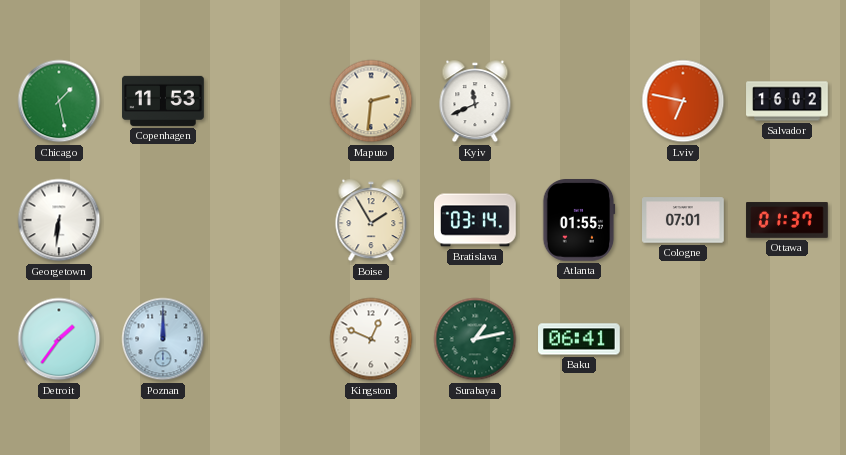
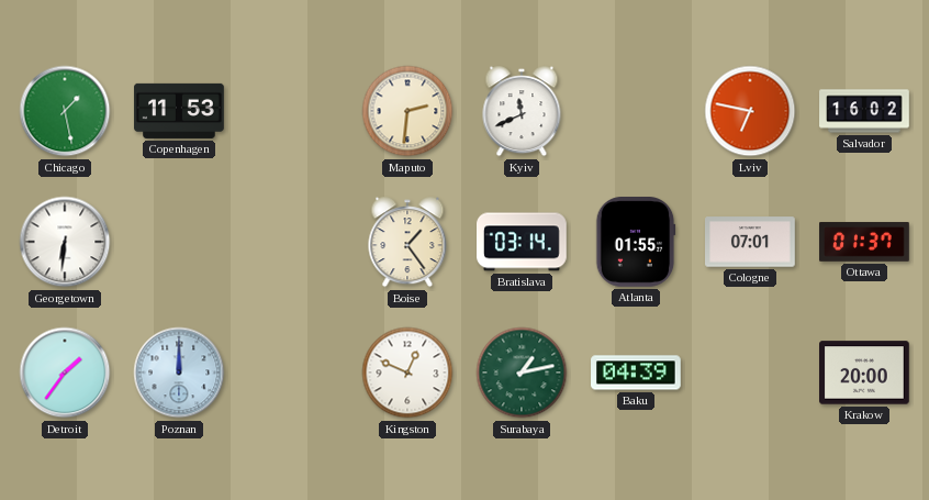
Boise: 1:55 -> 1:24
Baku: 06:41 -> 04:39
Krakow: none -> 20:00
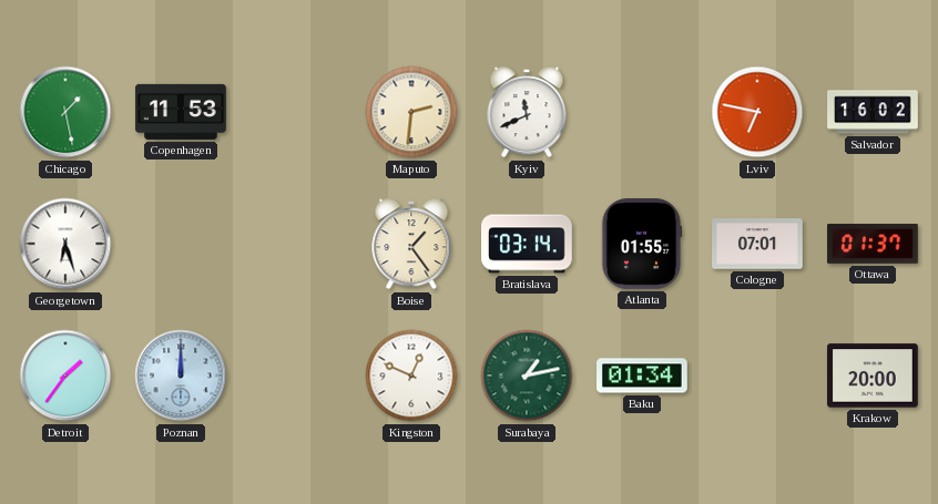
Georgetown: 6:31 -> 6:27
Baku: 04:39 -> 01:34
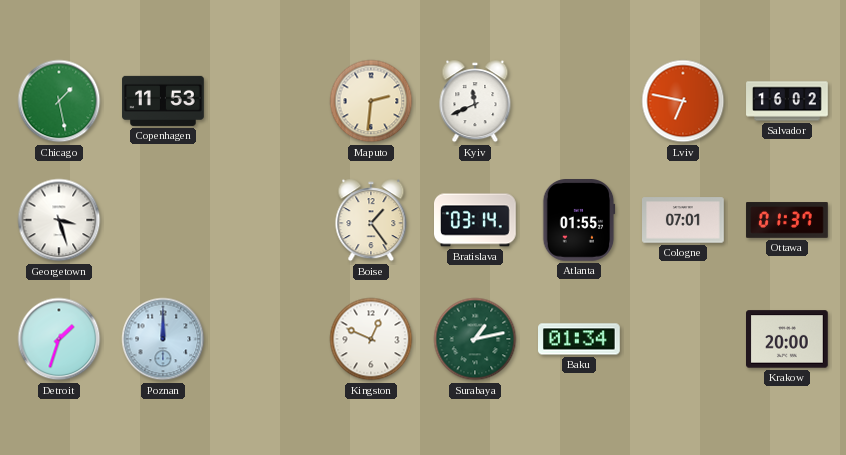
Georgetown: 6:27 -> 3:27
Detroit: 1:36 -> 1:33
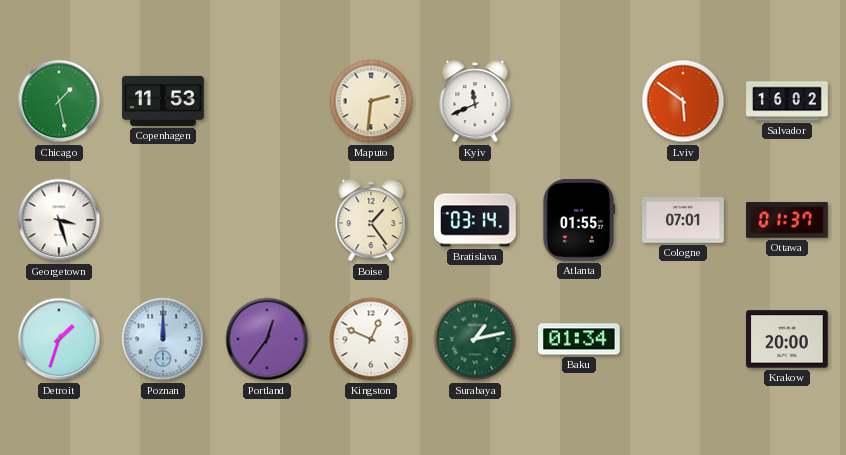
Lviv: 6:47 -> 5:51
Portland: none -> 12:36
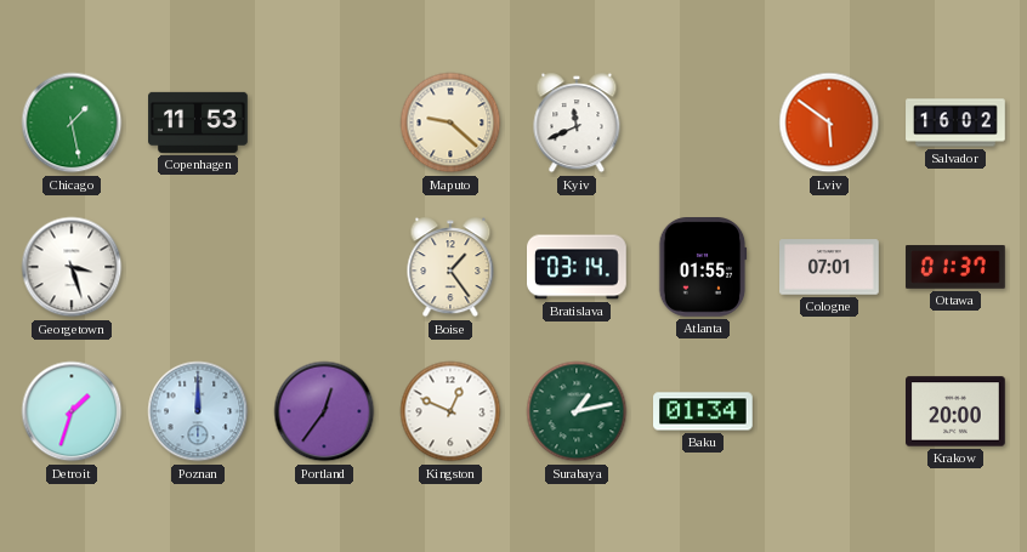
Maputo: 2:31 -> 9:22
